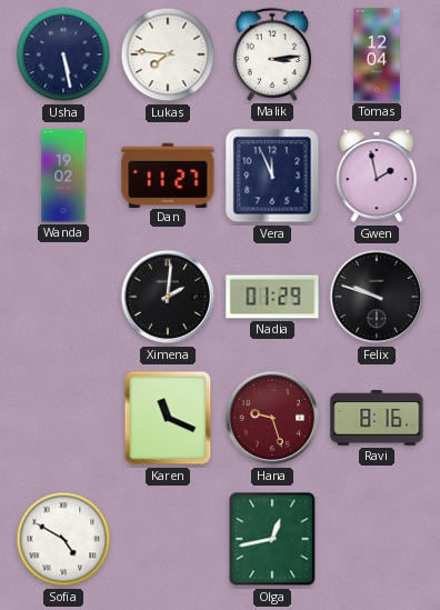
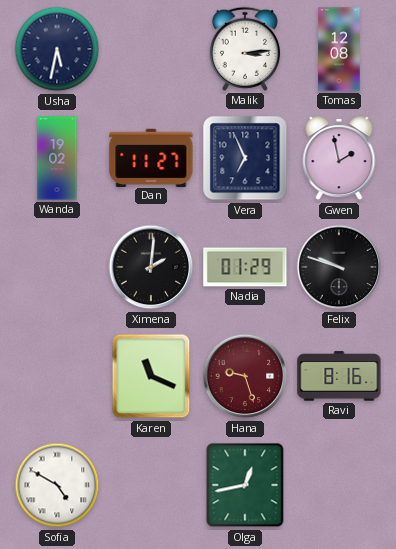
Usha: 5:28 -> 5:32
Lukas: 7:46 -> none
Tomas: 12:04 -> 12:08
Vera: 11:56 -> 6:56
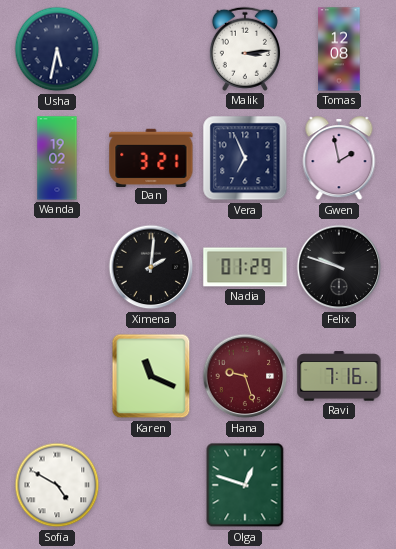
Dan: 11:27 -> 3:21
Ravi: 8:16 -> 7:16
Olga: 12:43 -> 12:48
